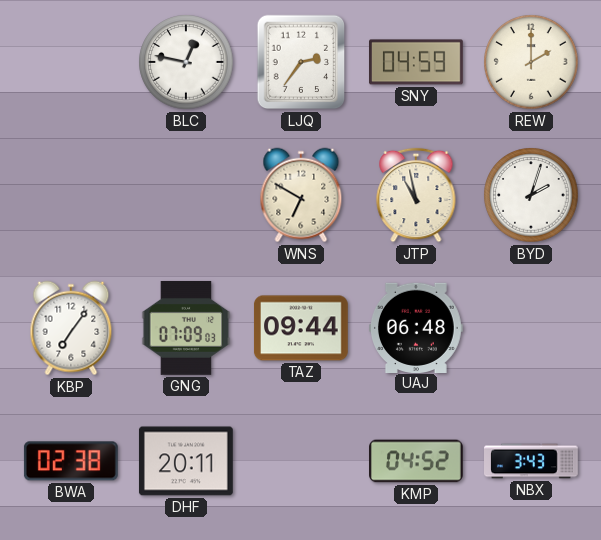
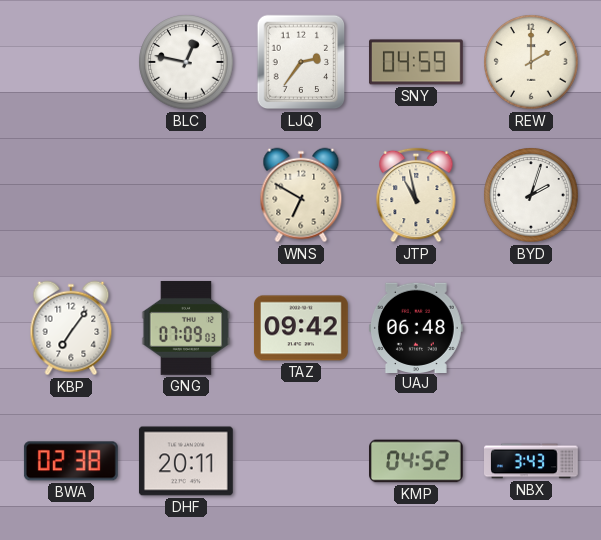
TAZ: 09:44 -> 09:42
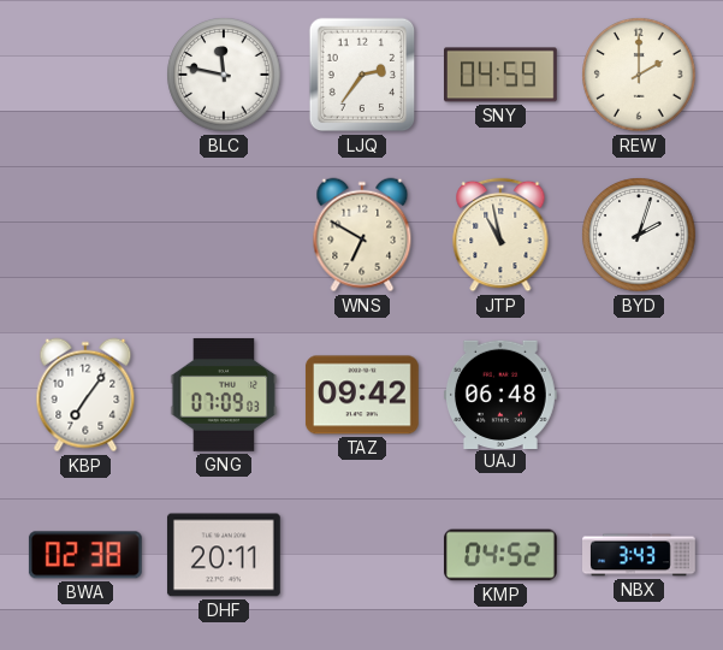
BLC: 12:47 -> 11:47
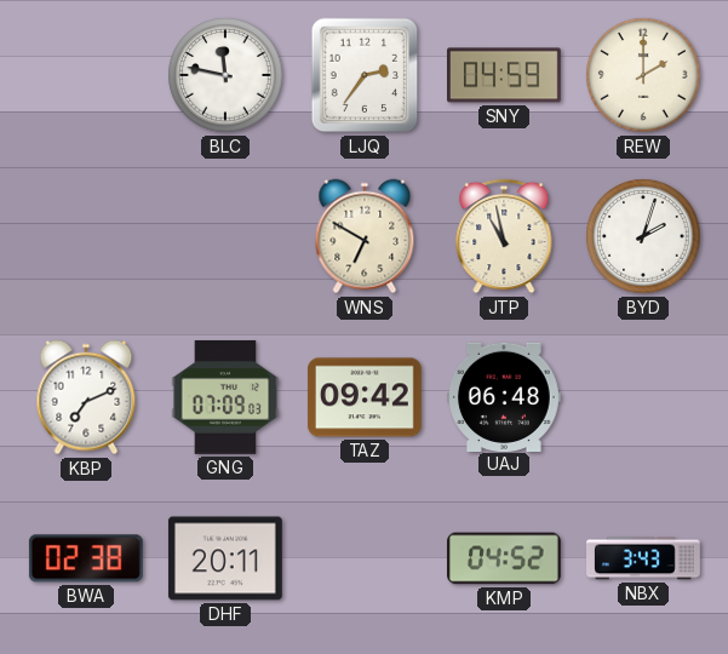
KBP: 7:06 -> 7:11
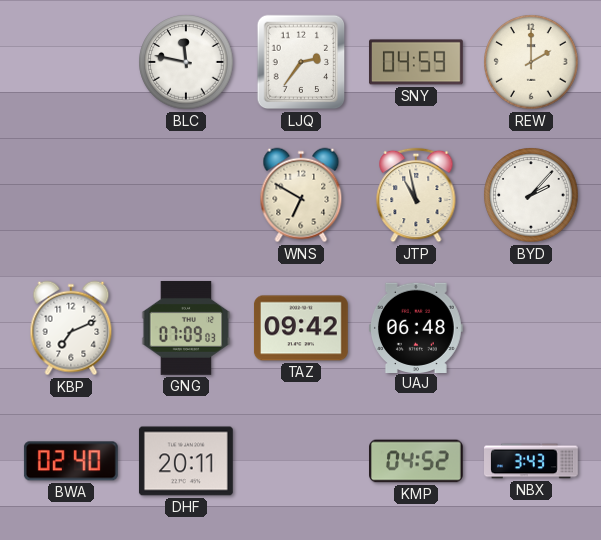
BYD: 2:03 -> 2:07
BWA: 02:38 -> 02:40
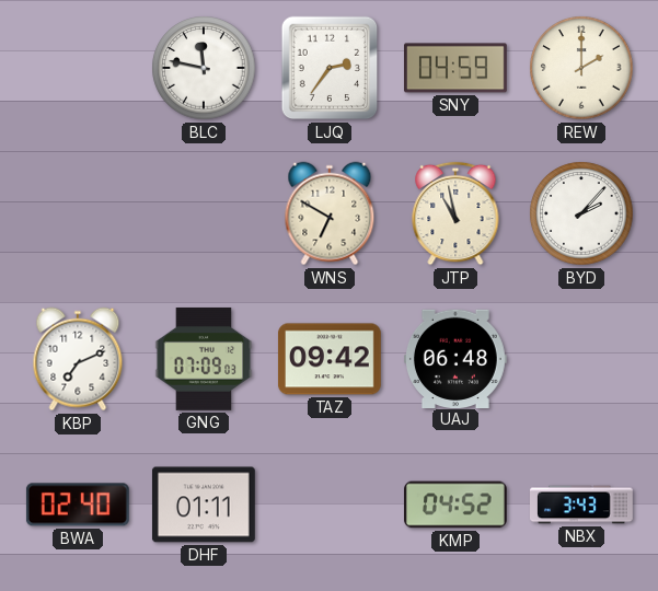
DHF: 20:11 -> 01:11
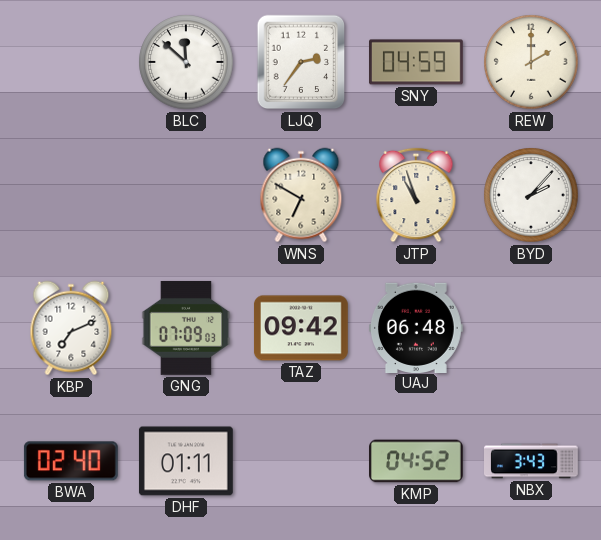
BLC: 11:47 -> 11:52
JTP: 10:58 -> 10:57
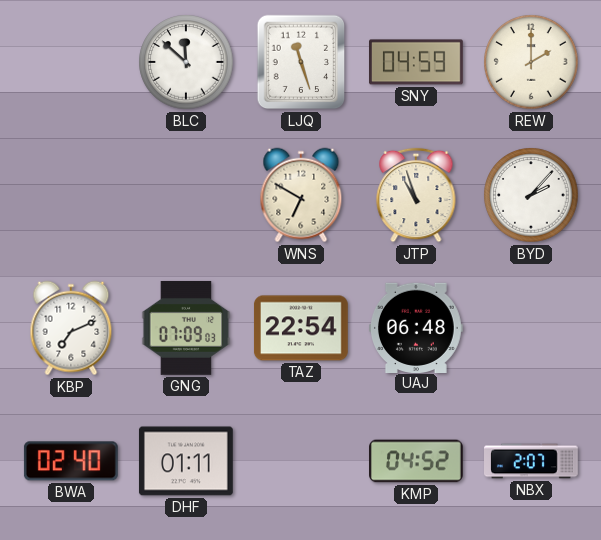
LJQ: 2:36 -> 11:27
TAZ: 09:42 -> 22:54
NBX: 3:43 -> 2:07
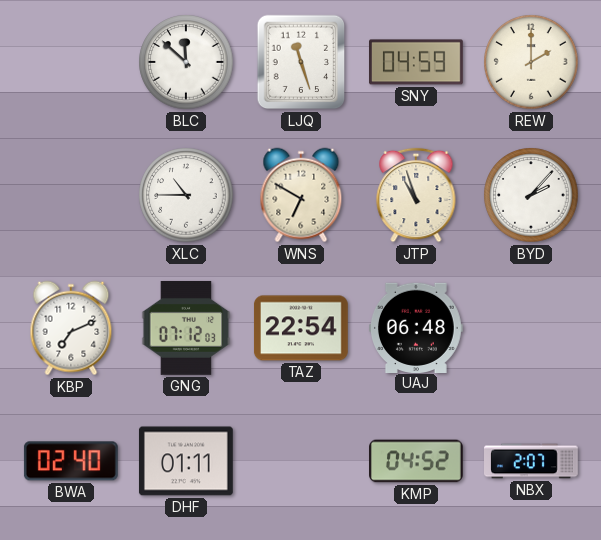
XLC: none -> 10:45
GNG: 07:09 -> 07:12
